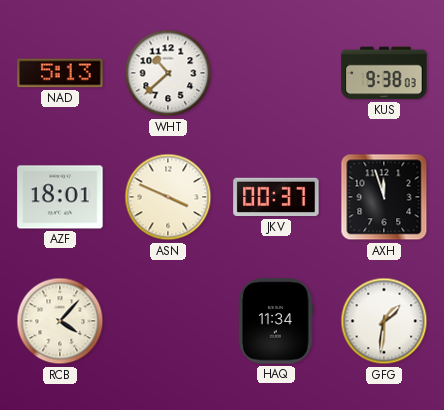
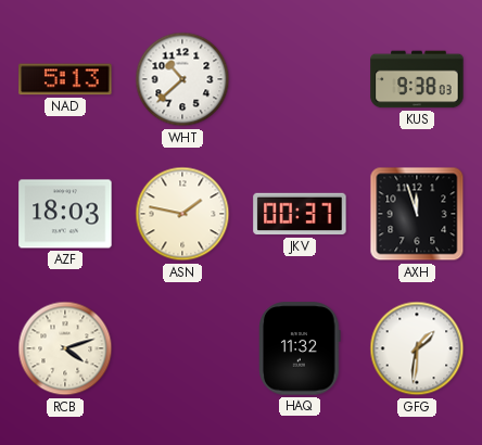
AZF: 18:01 -> 18:03
ASN: 3:49 -> 1:47
RCB: 4:07 -> 4:12
HAQ: 11:34 -> 11:32
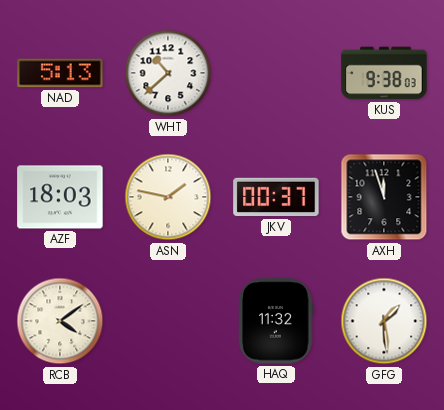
RCB: 4:12 -> 4:09
GFG: 1:31 -> 1:29
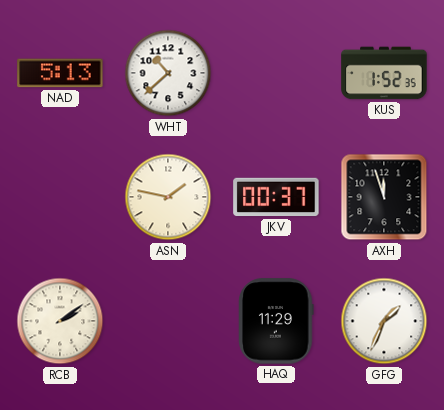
KUS: 9:38 -> 1:52
AZF: 18:03 -> none
RCB: 4:09 -> 2:09
HAQ: 11:32 -> 11:29
GFG: 1:29 -> 1:34
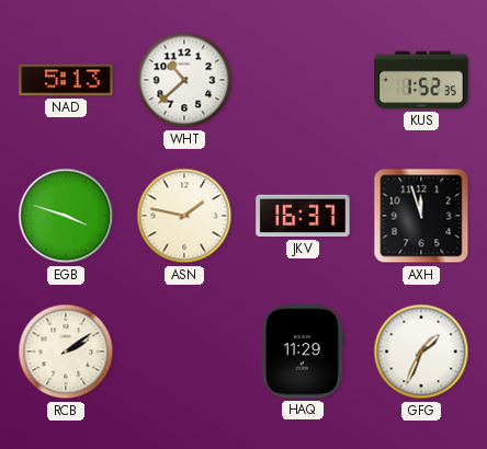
EGB: none -> 3:48
JKV: 00:37 -> 16:37
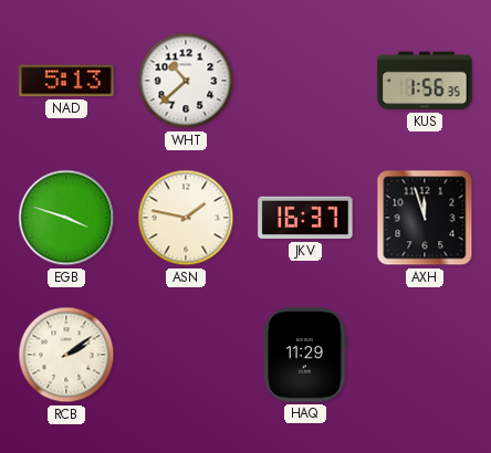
KUS: 1:52 -> 1:56
GFG: 1:34 -> none
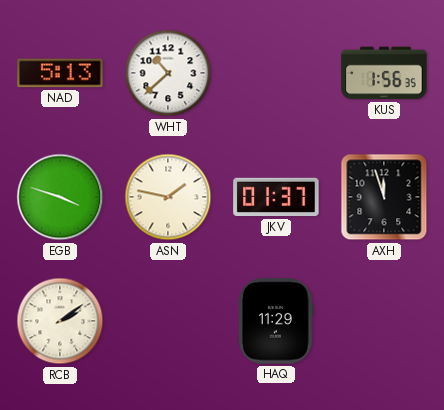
JKV: 16:37 -> 01:37
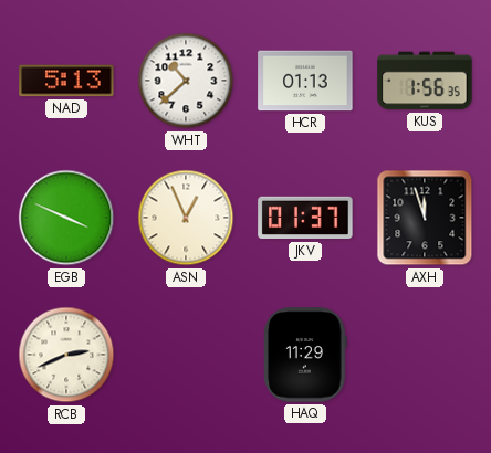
HCR: none -> 01:13
EGB: 3:48 -> 3:49
ASN: 1:47 -> 12:56
RCB: 2:09 -> 2:41
